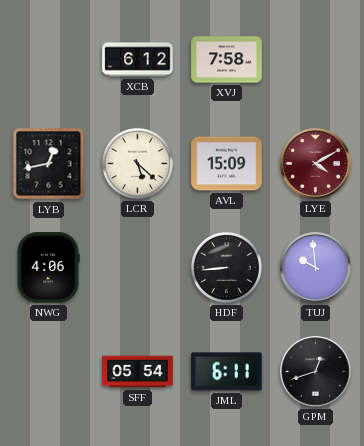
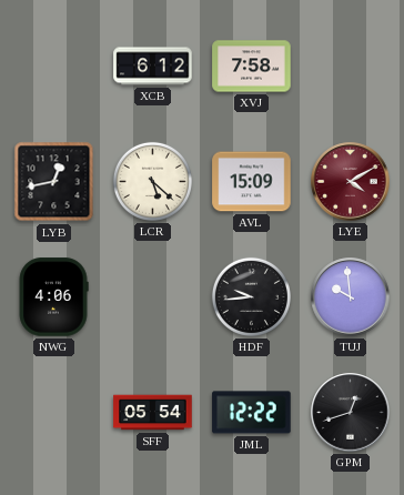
HDF: 8:44 -> 9:44
JML: 6:11 -> 12:22
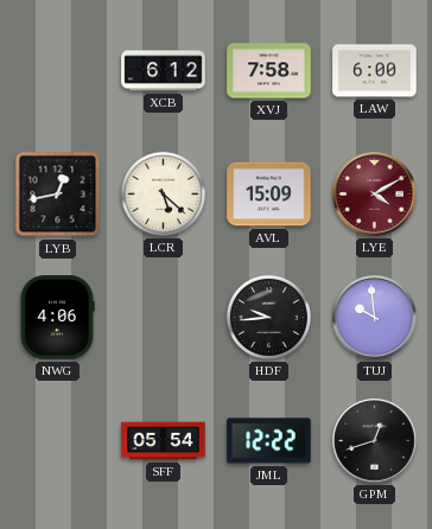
LAW: none -> 6:00
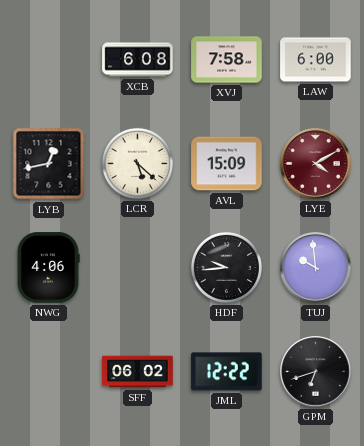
XCB: 6:12 -> 6:08
SFF: 05:54 -> 06:02
GPM: 12:42 -> 6:42
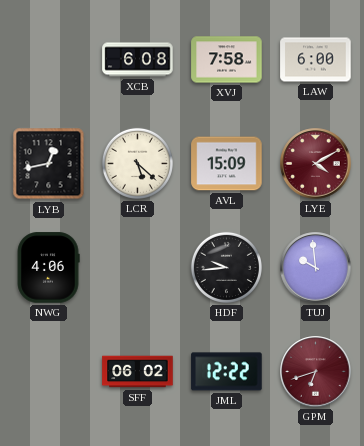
GPM dial: black -> burgundy
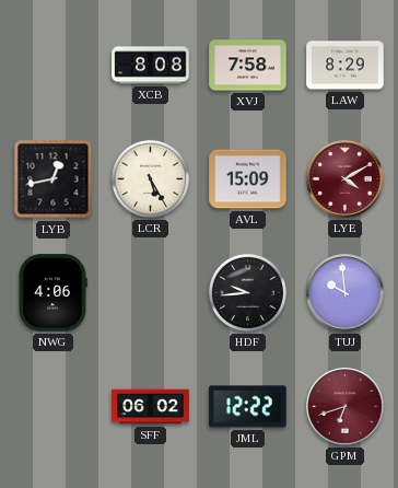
XCB: 6:08 -> 8:08
LAW: 6:00 -> 8:29
LCR: 5:22 -> 5:25
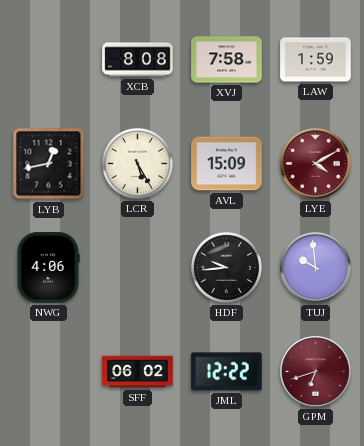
LAW: 8:29 -> 1:59
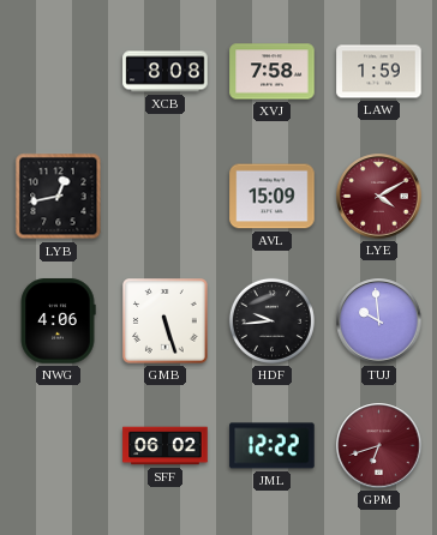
LCR: 5:25 -> none
GMB: none -> 5:27
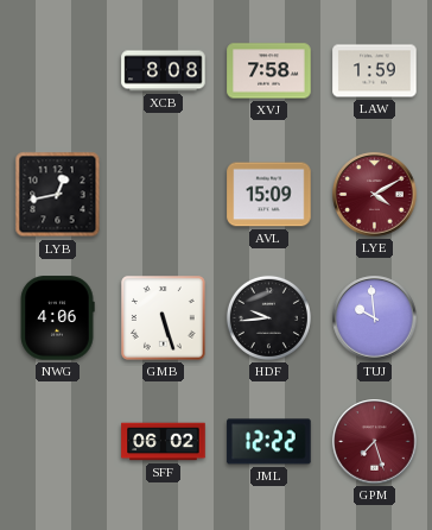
GPM: 6:42 -> 7:27
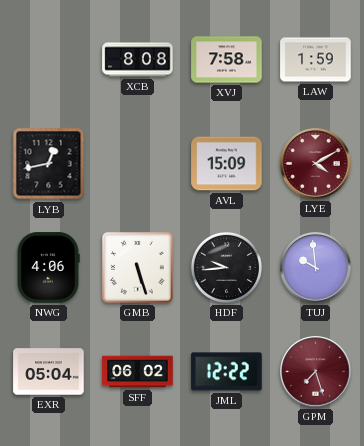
EXR: none -> 05:04
